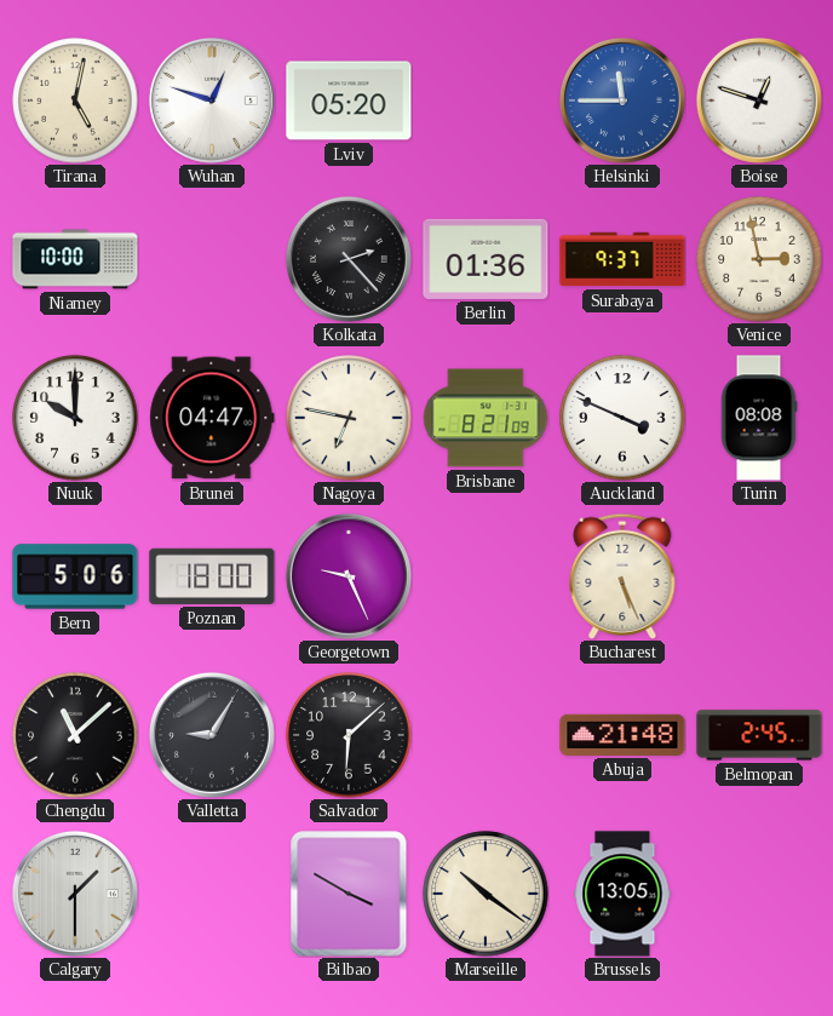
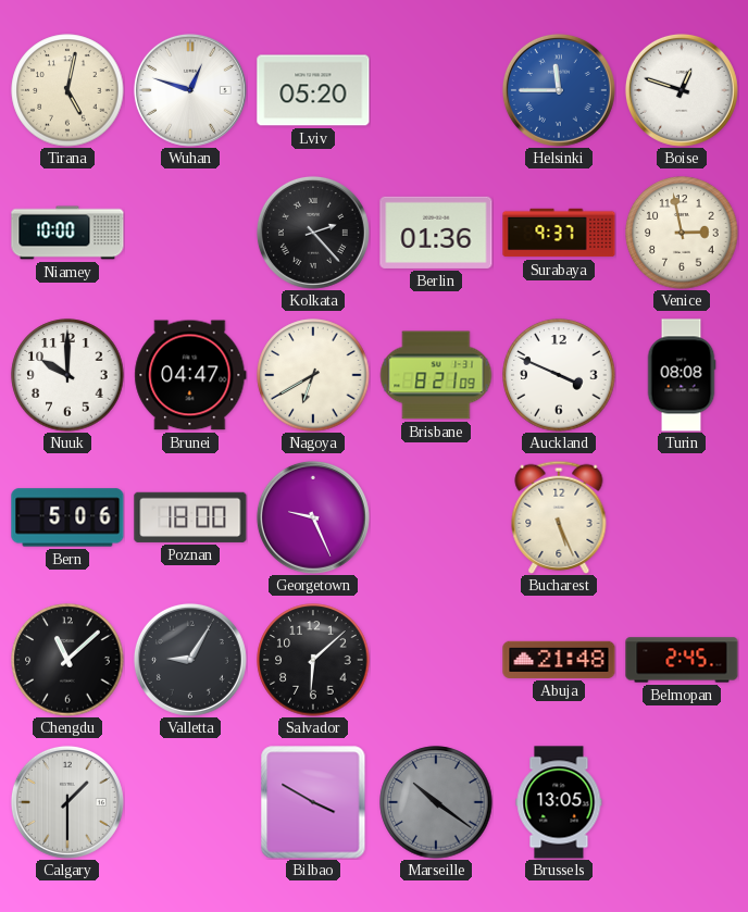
Nagoya: 6:47 -> 6:40
Marseille dial: cream -> grey
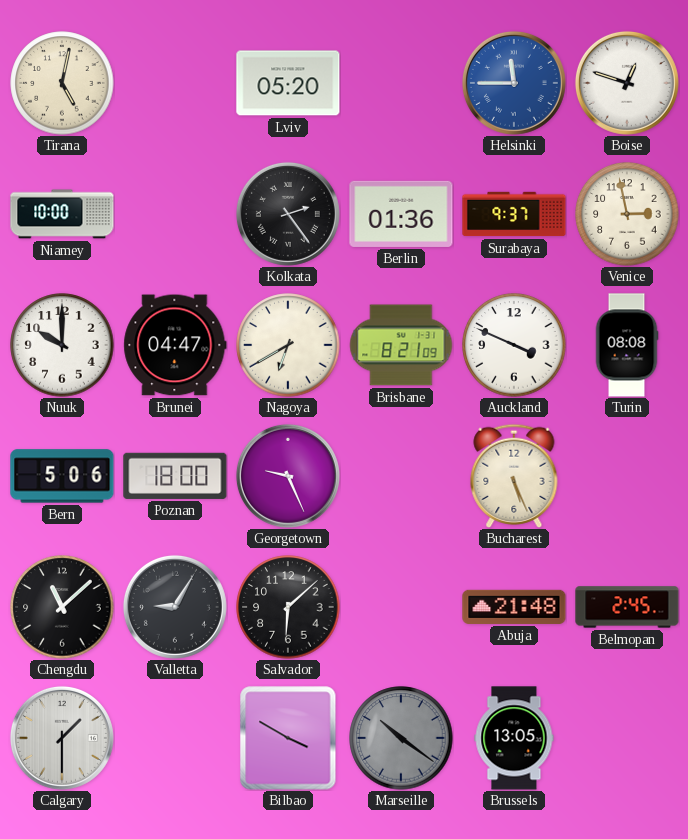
Wuhan: 12:48 -> none
Kolkata: 2:23 -> 2:24
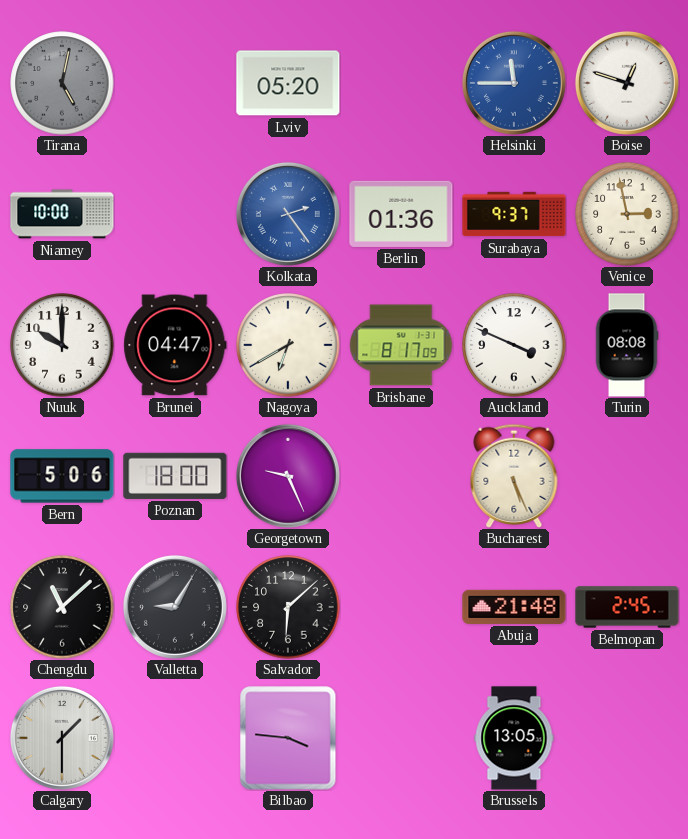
Tirana dial: cream -> grey
Kolkata dial: black -> blue
Brisbane: 8:21 -> 8:17
Bilbao: 3:50 -> 3:46
Marseille: 10:21 -> none
